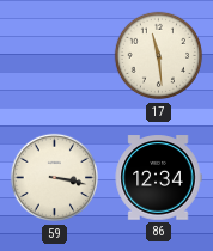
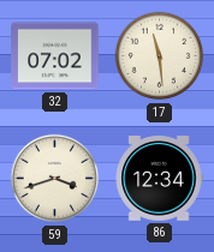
32: none -> 07:02
59: 3:17 -> 3:42
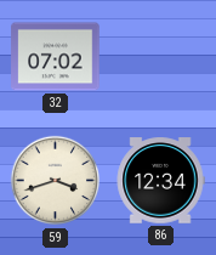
17: 11:29 -> none
